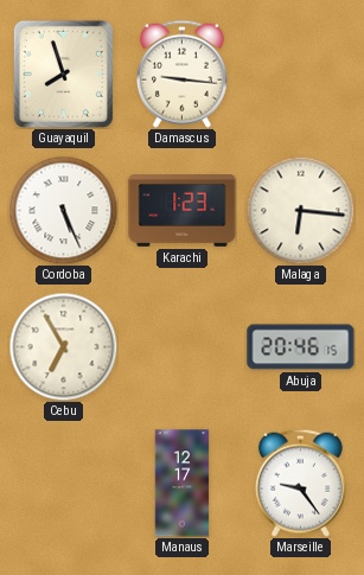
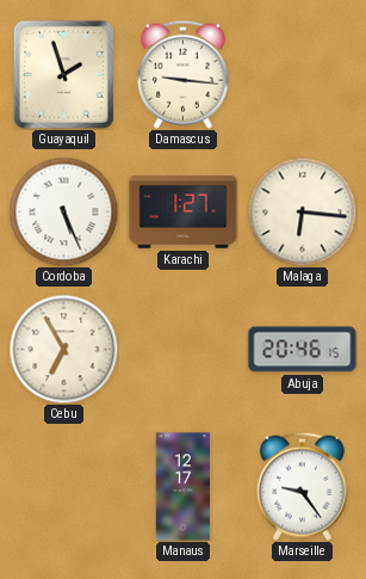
Guayaquil: 7:57 -> 1:57
Karachi: 1:23 -> 1:27
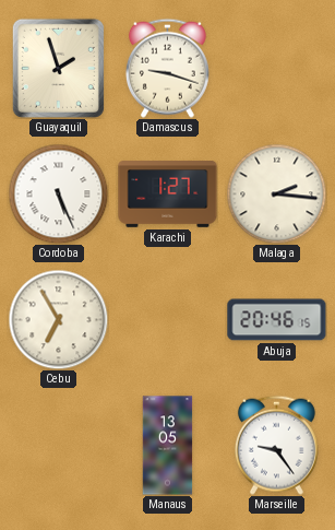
Damascus: 9:16 -> 9:18
Malaga: 6:16 -> 2:16
Manaus: 12:17 -> 13:05
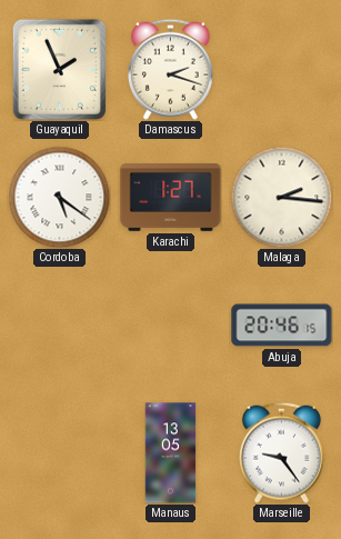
Guayaquil: 1:57 -> 1:56
Damascus: 9:18 -> 2:18
Cordoba: 5:26 -> 5:21
Cebu: 6:55 -> none
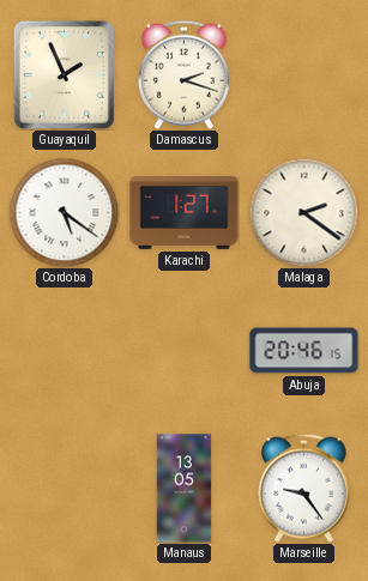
Malaga: 2:16 -> 2:21
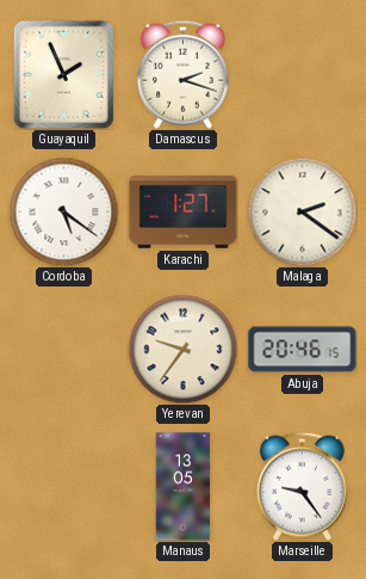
Yerevan: none -> 9:36
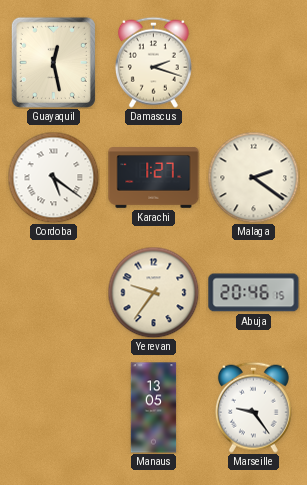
Guayaquil: 1:56 -> 12:28
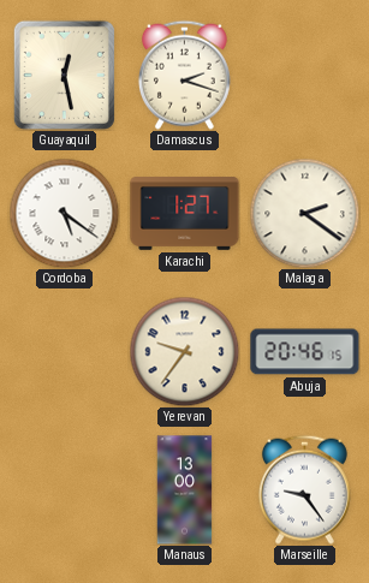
Manaus: 13:05 -> 13:00
